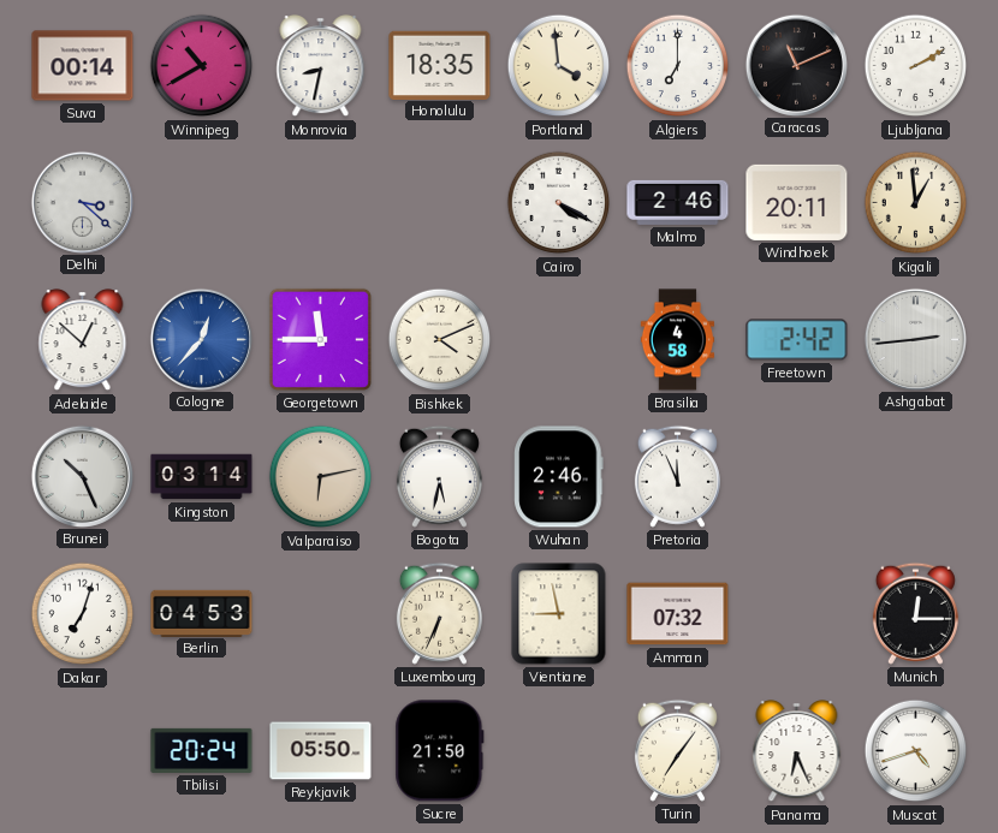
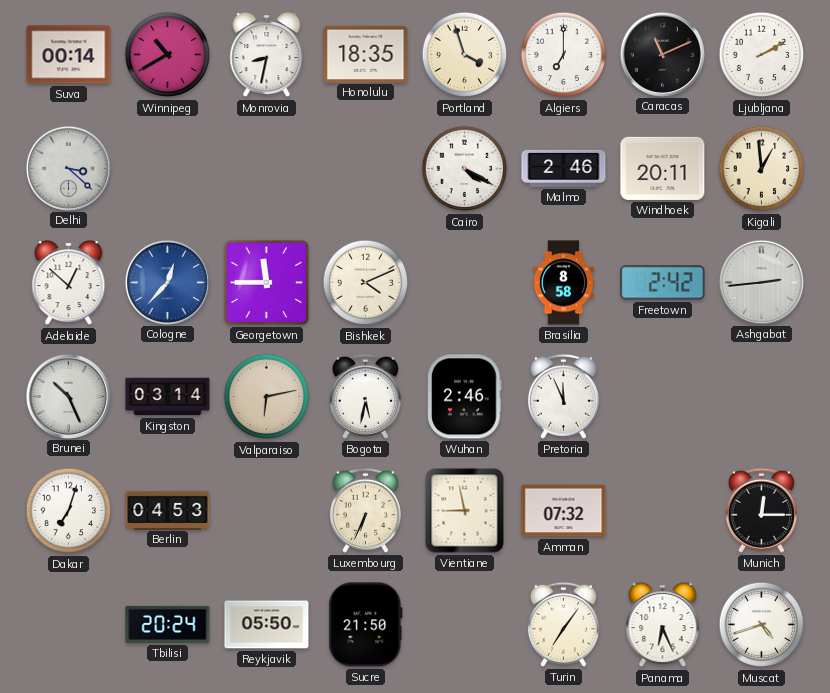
Portland: 3:59 -> 3:57
Brasilia: 4:58 -> 8:58
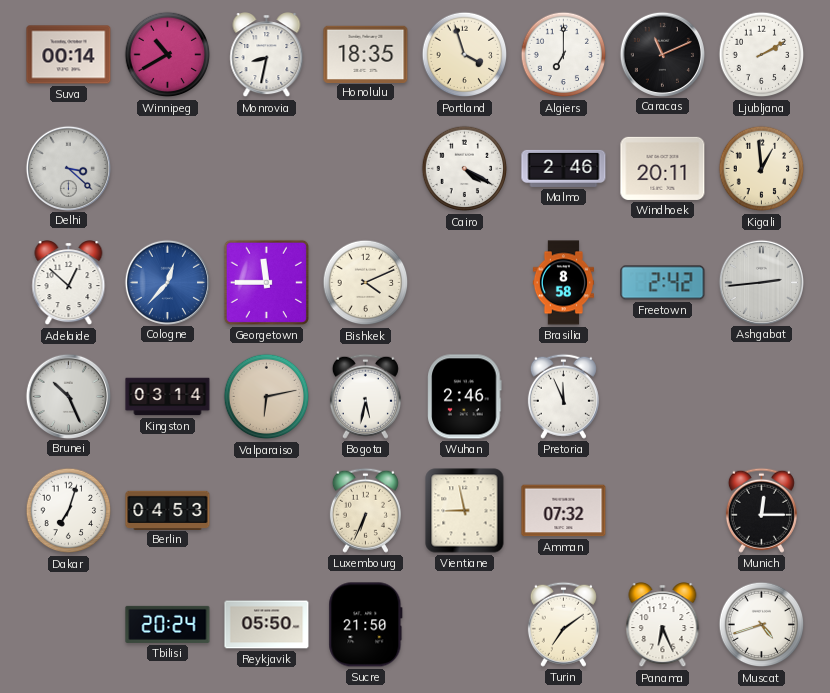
Turin: 7:06 -> 7:09
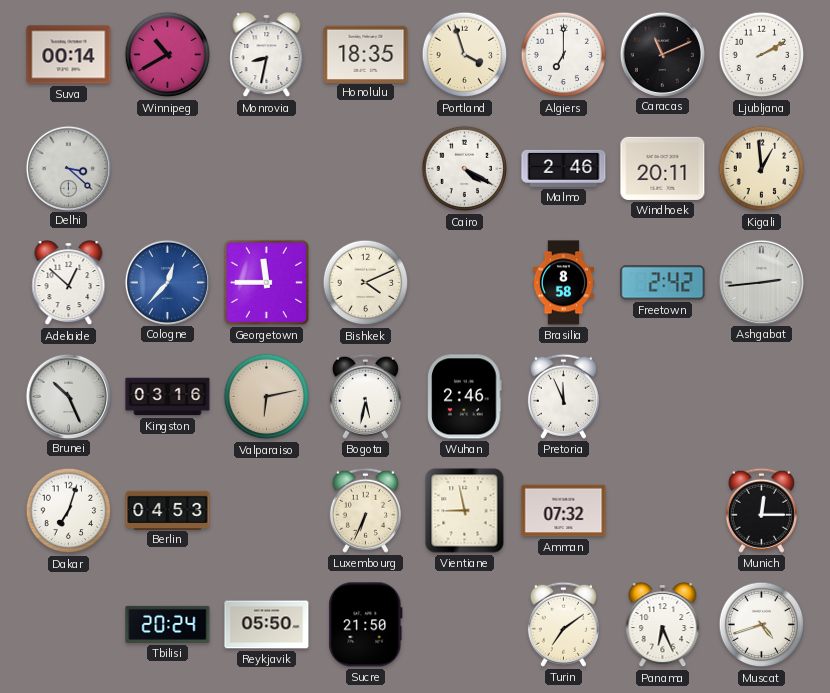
Kingston: 03:14 -> 03:16
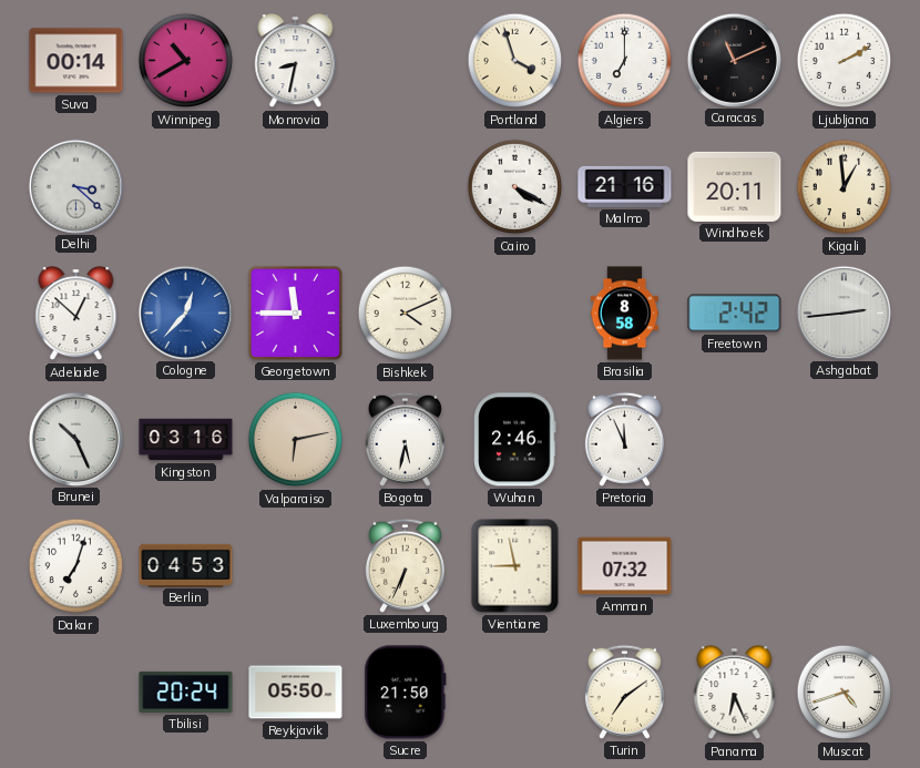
Honolulu: 18:35 -> none
Malmo: 2:46 -> 21:16
Munich: 12:15 -> none
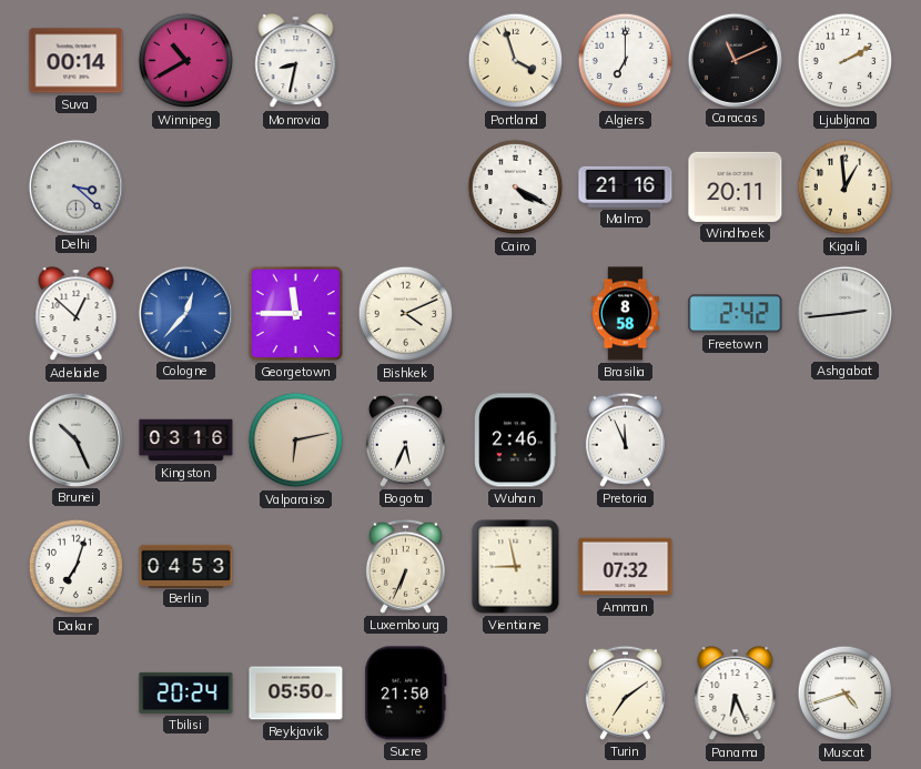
Bogota: 5:32 -> 5:34
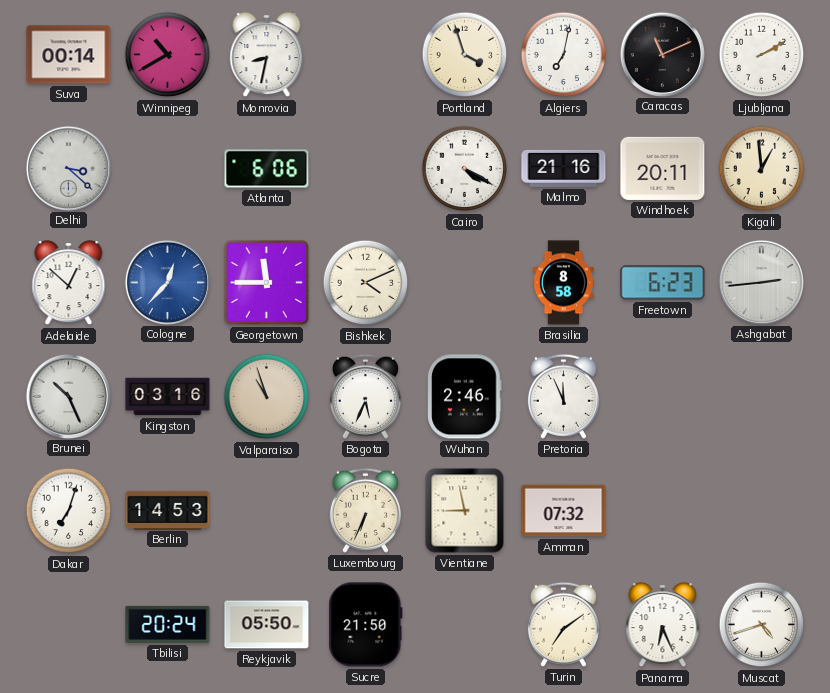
Algiers: 7:00 -> 7:02
Atlanta: none -> 6:06
Freetown: 2:42 -> 6:23
Valparaiso: 6:13 -> 10:57
Berlin: 04:53 -> 14:53
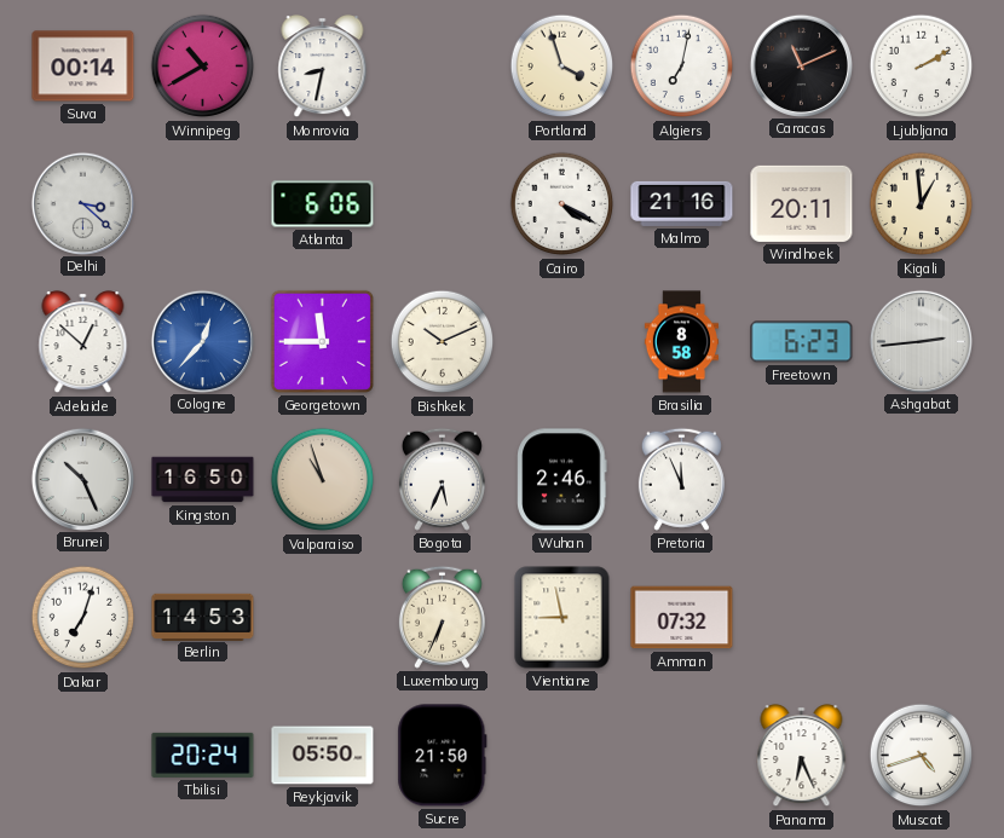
Bishkek: 4:11 -> 10:11
Kingston: 03:16 -> 16:50
Turin: 7:09 -> none
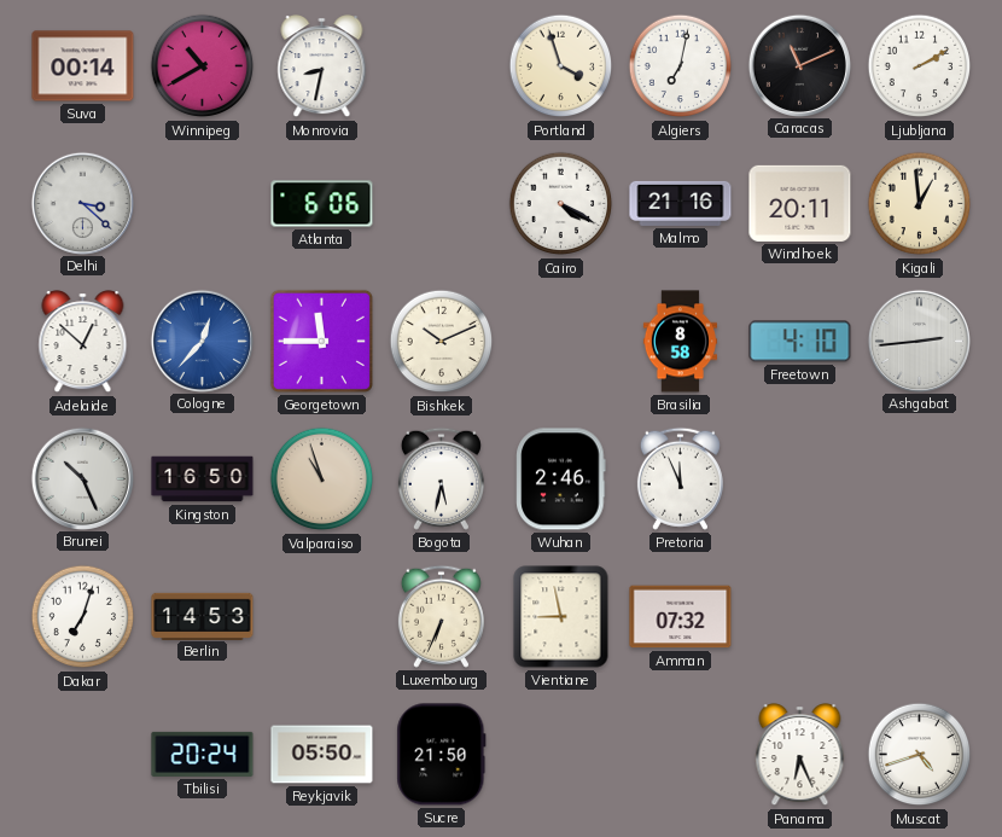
Freetown: 6:23 -> 4:10
Bogota: 5:34 -> 5:32
